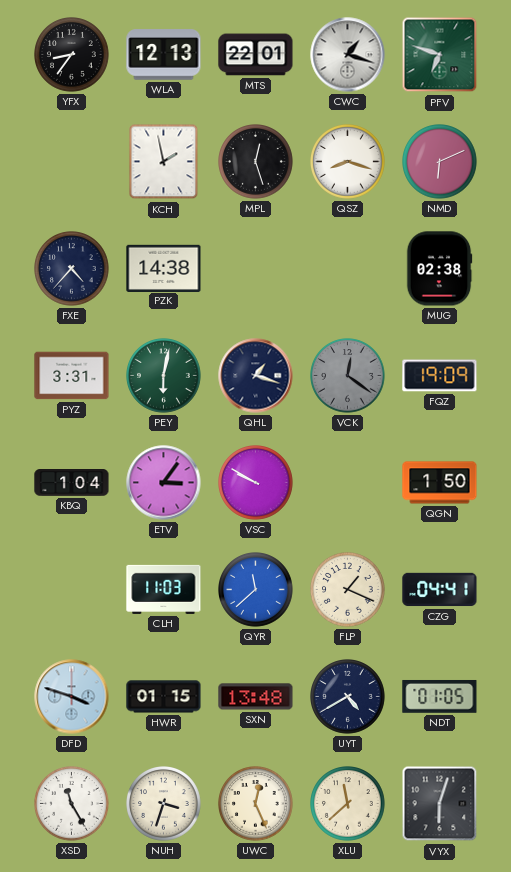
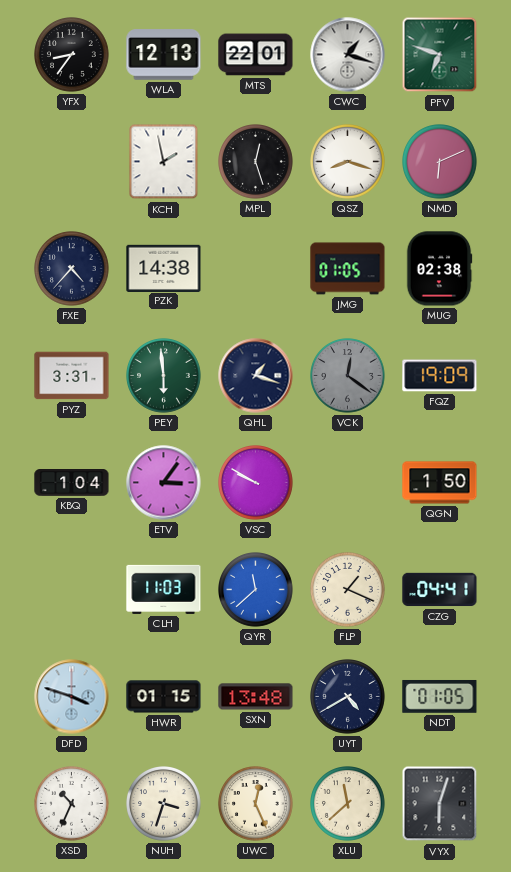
JMG: none -> 01:05
PEY: 6:02 -> 5:59
XSD: 11:25 -> 10:34
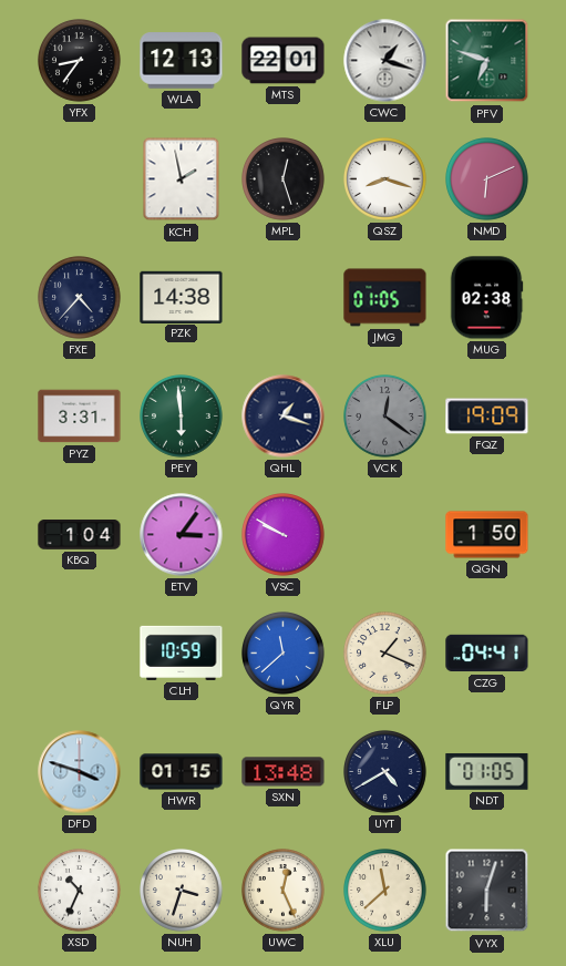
CLH: 11:03 -> 10:59
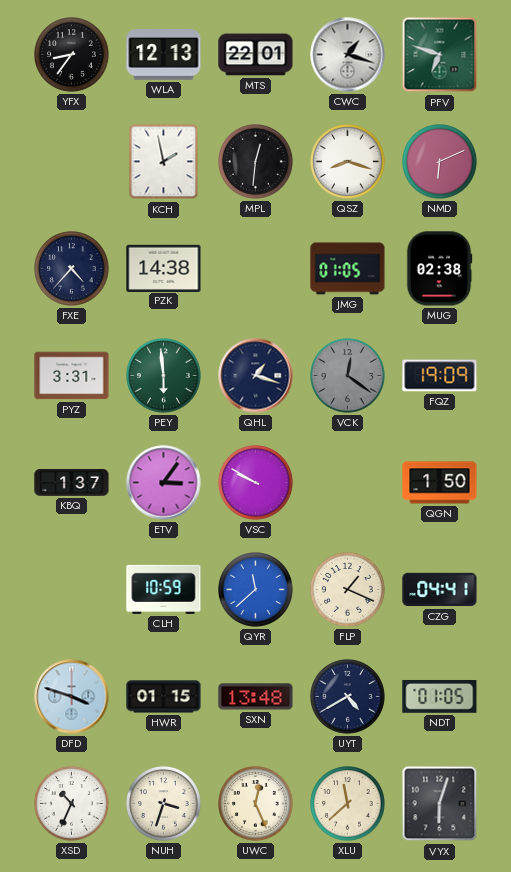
MPL: 12:27 -> 12:31
KBQ: 1:04 -> 1:37
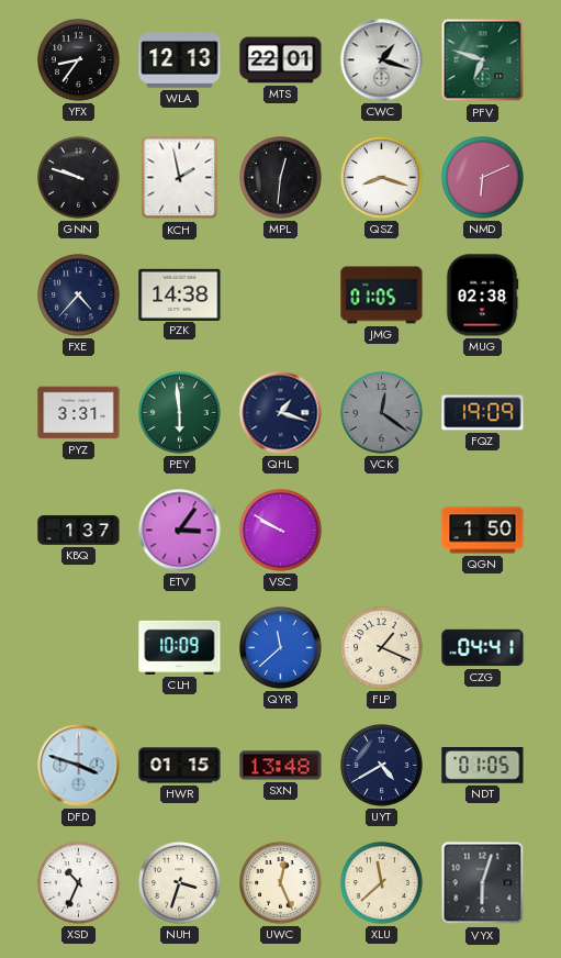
GNN: none -> 9:48
CLH: 10:59 -> 10:09
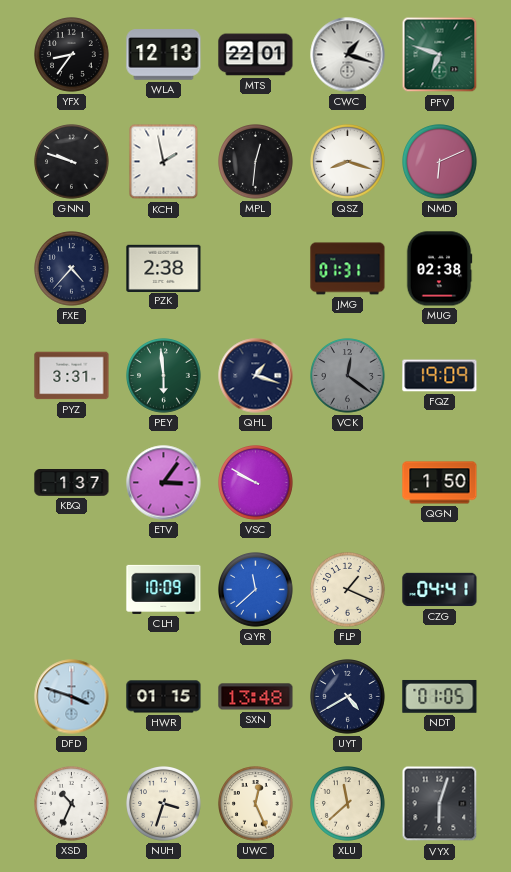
PZK: 14:38 -> 2:38
JMG: 01:05 -> 01:31
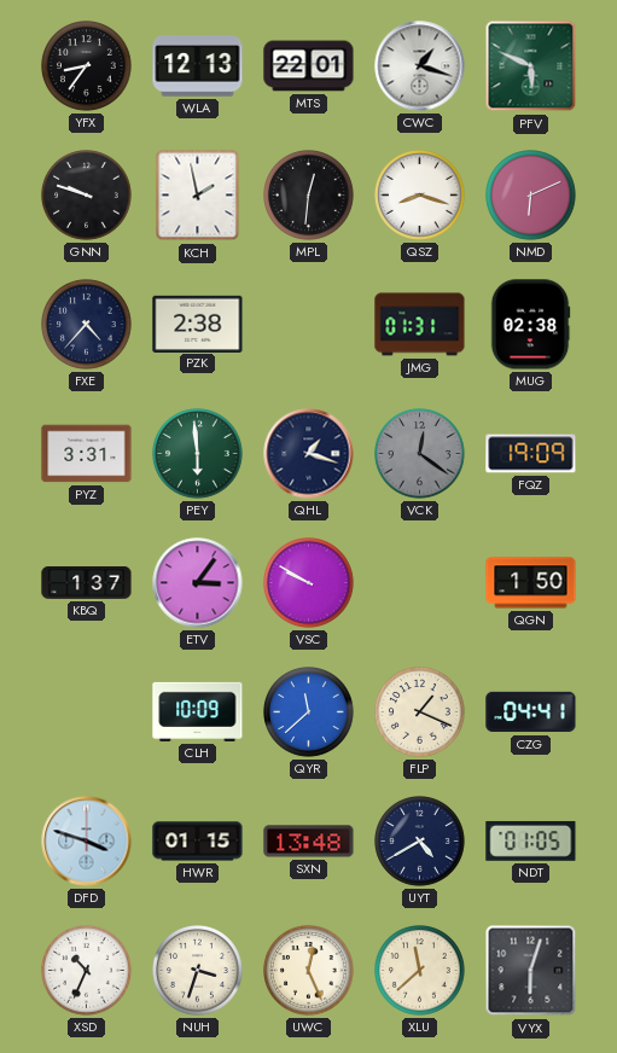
PFV: 6:48 -> 5:49
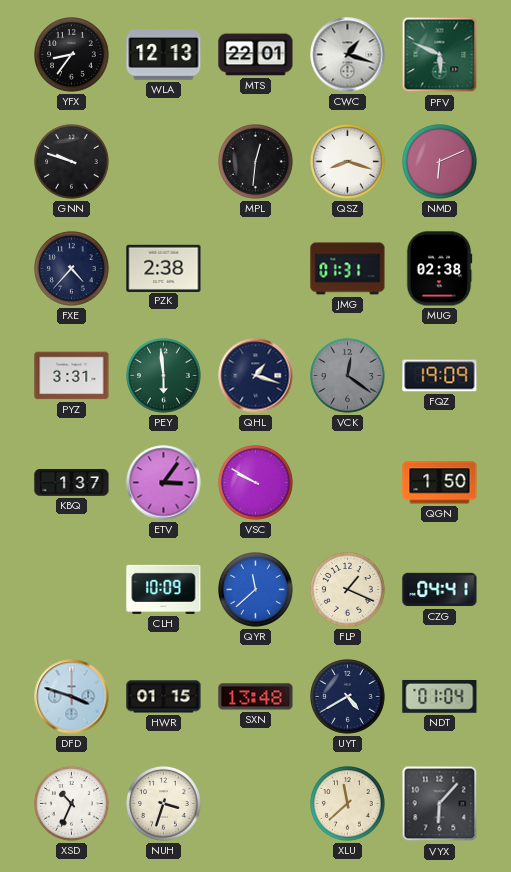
KCH: 1:58 -> none
NDT: 01:05 -> 01:04
UWC: 12:26 -> none
VYX: 6:03 -> 6:07
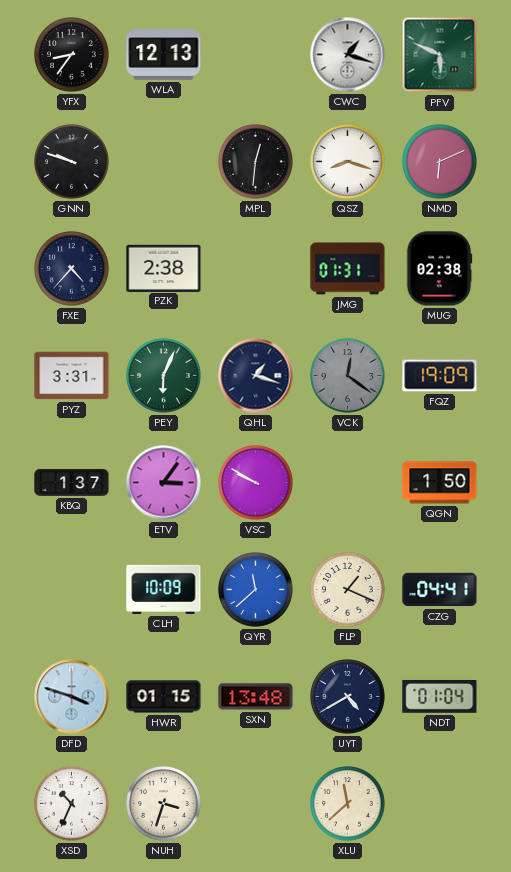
MTS: 22:01 -> none
PEY: 5:59 -> 6:04
VYX: 6:07 -> none
